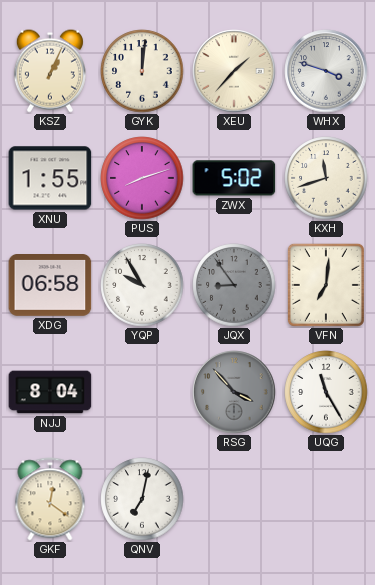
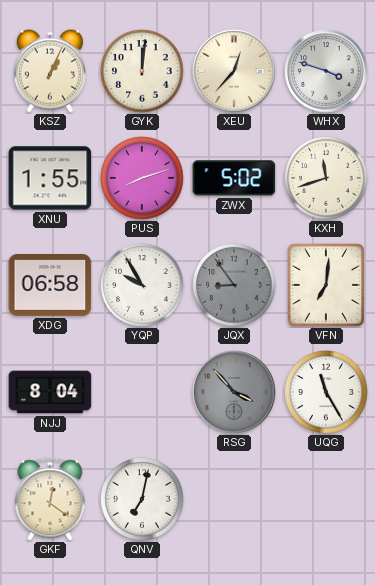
XEU: 1:37 -> 12:37
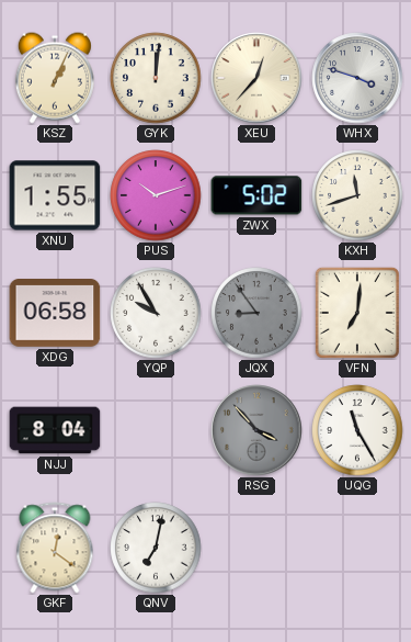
PUS: 8:12 -> 10:12
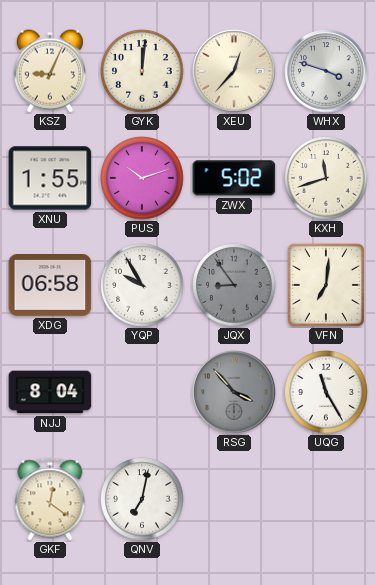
KSZ: 1:04 -> 9:04
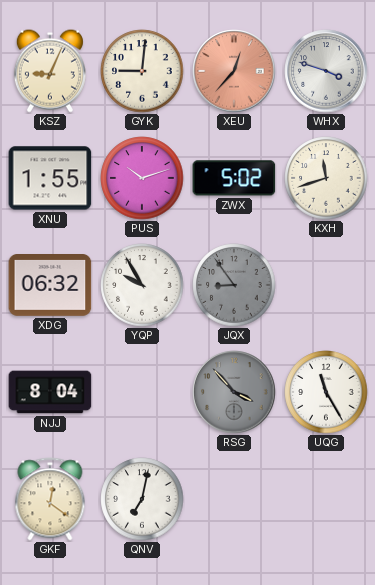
GYK: 12:01 -> 9:01
XEU dial: cream -> salmon
XDG: 06:58 -> 06:32
VFN: 7:01 -> none
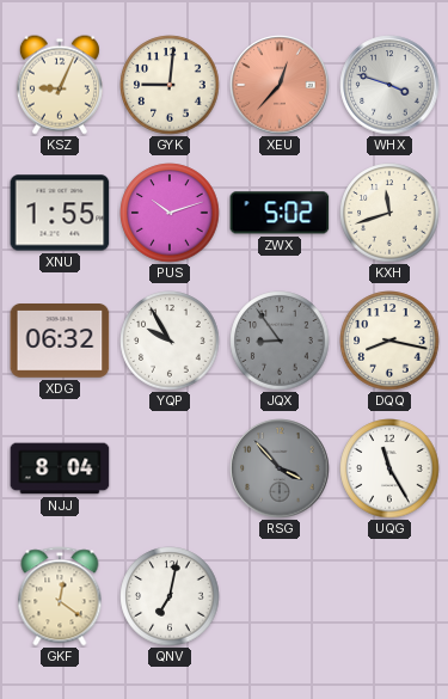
DQQ: none -> 8:17
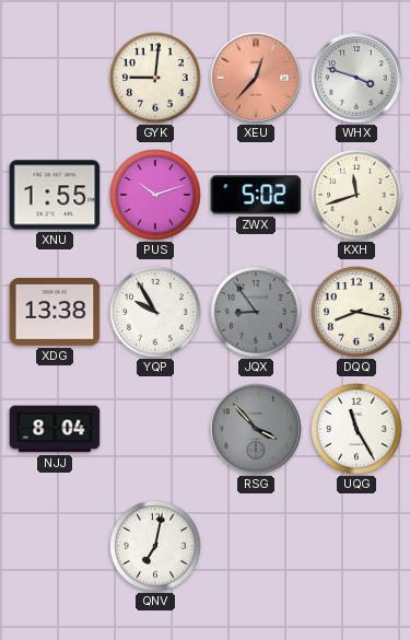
KSZ: 9:04 -> none
XDG: 06:32 -> 13:38
GKF: 12:21 -> none
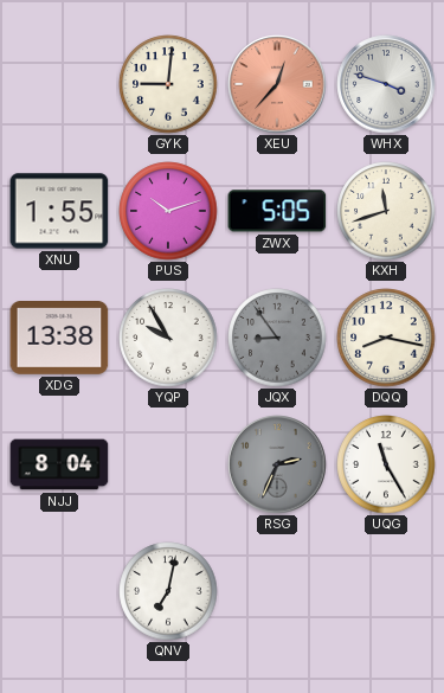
ZWX: 5:02 -> 5:05
RSG: 3:53 -> 2:34
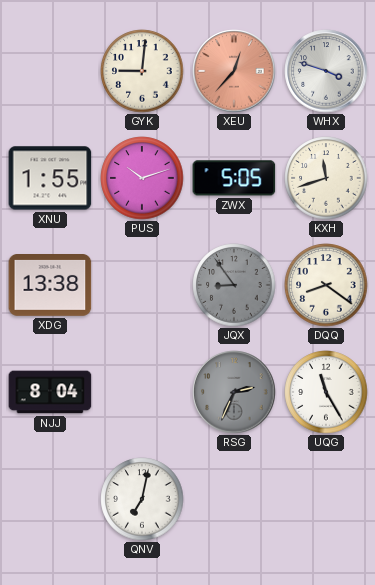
YQP: 9:55 -> none
DQQ: 8:17 -> 8:21
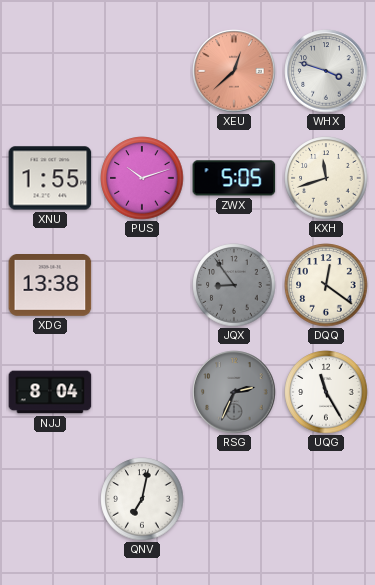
GYK: 9:01 -> none
XEU: 12:37 -> 12:38
DQQ: 8:21 -> 12:21
